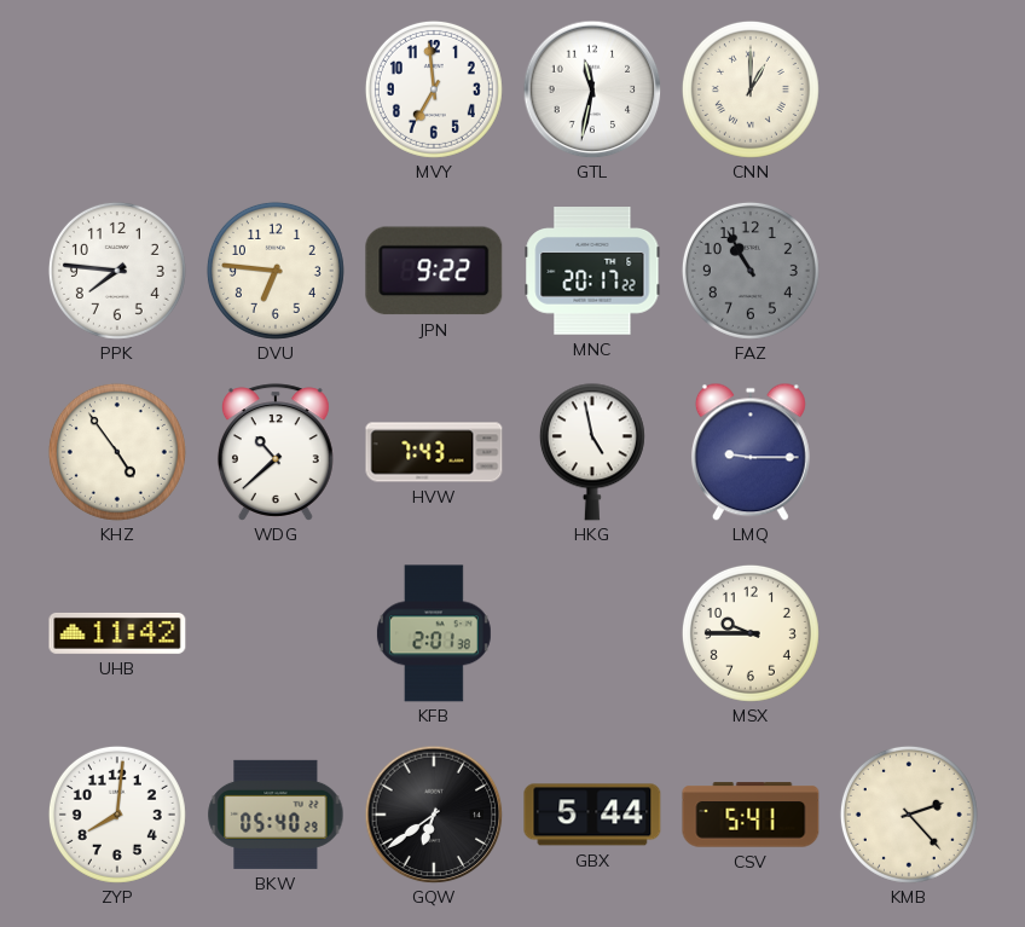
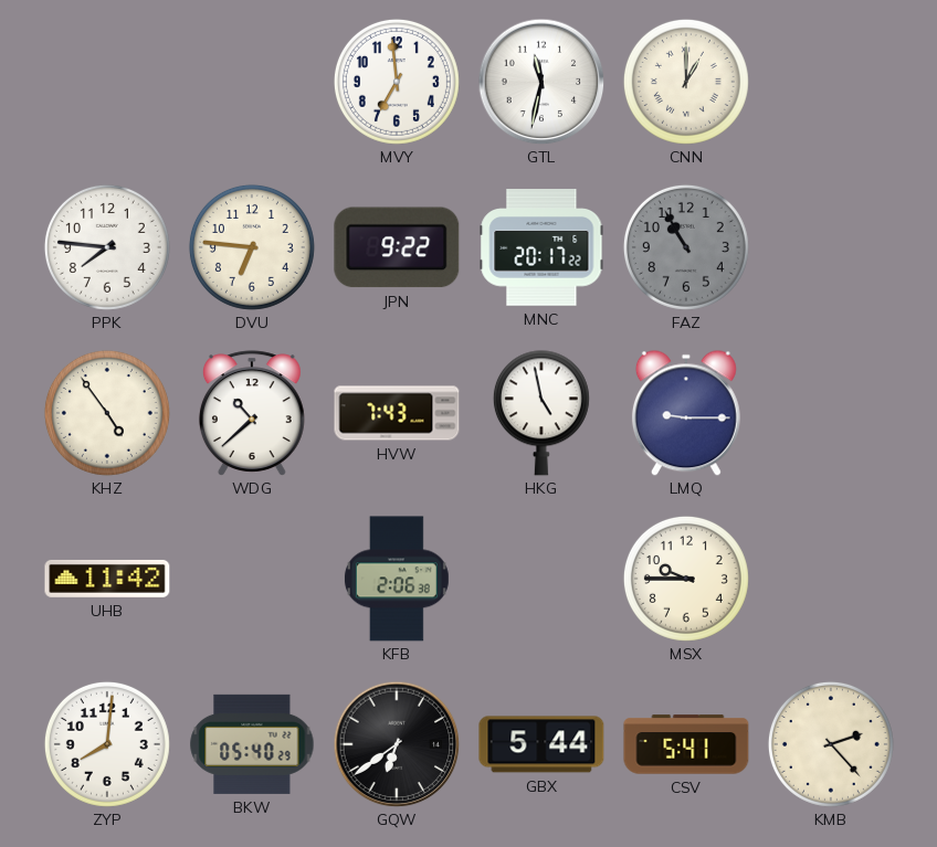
KFB: 2:01 -> 2:06
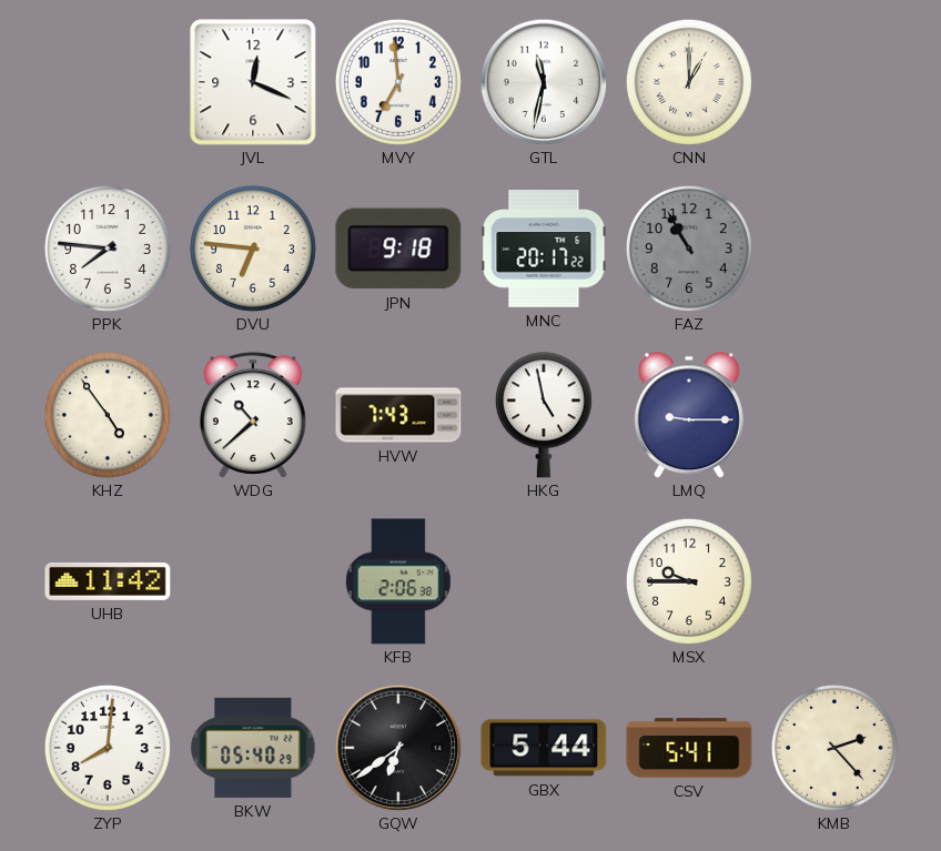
JVL: none -> 12:19
JPN: 9:22 -> 9:18
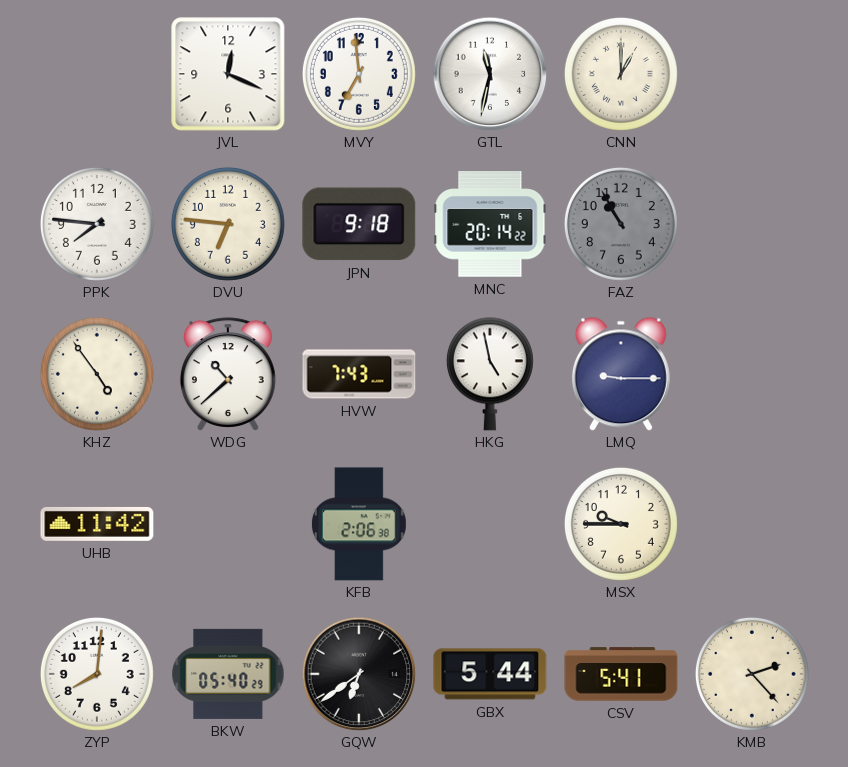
MNC: 20:17 -> 20:14
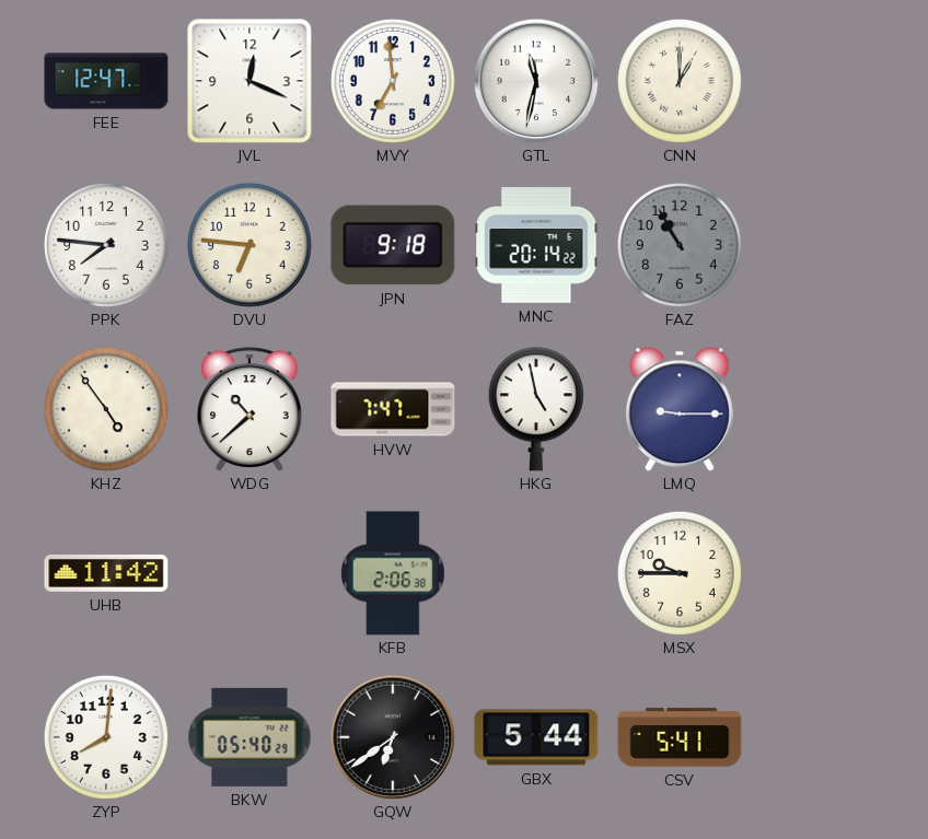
FEE: none -> 12:47
HVW: 7:43 -> 7:47
KMB: 2:23 -> none
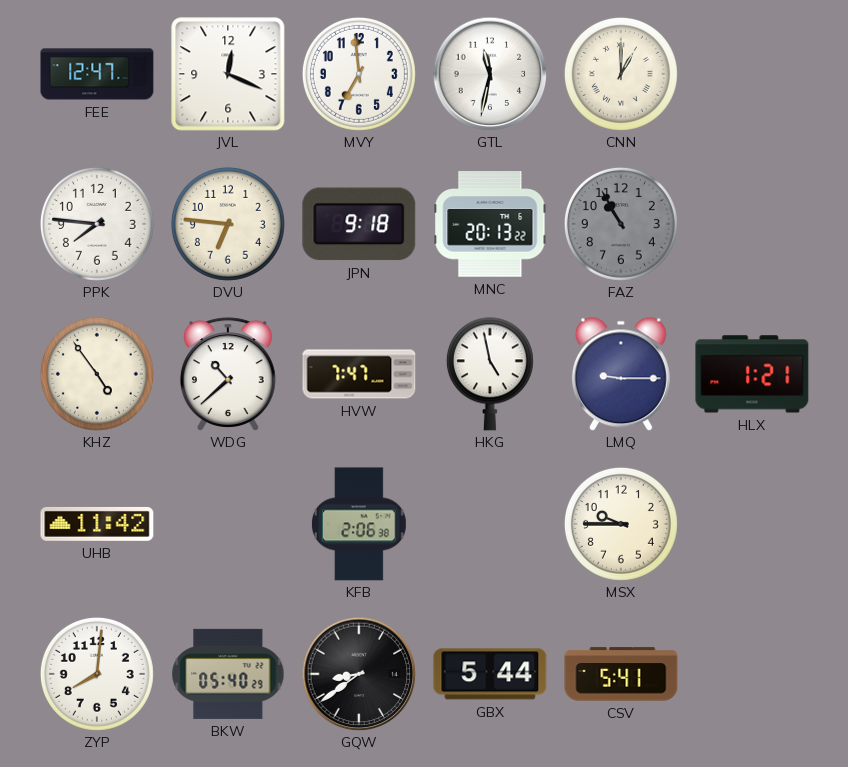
MNC: 20:14 -> 20:13
HLX: none -> 1:21
GQW: 6:39 -> 8:39
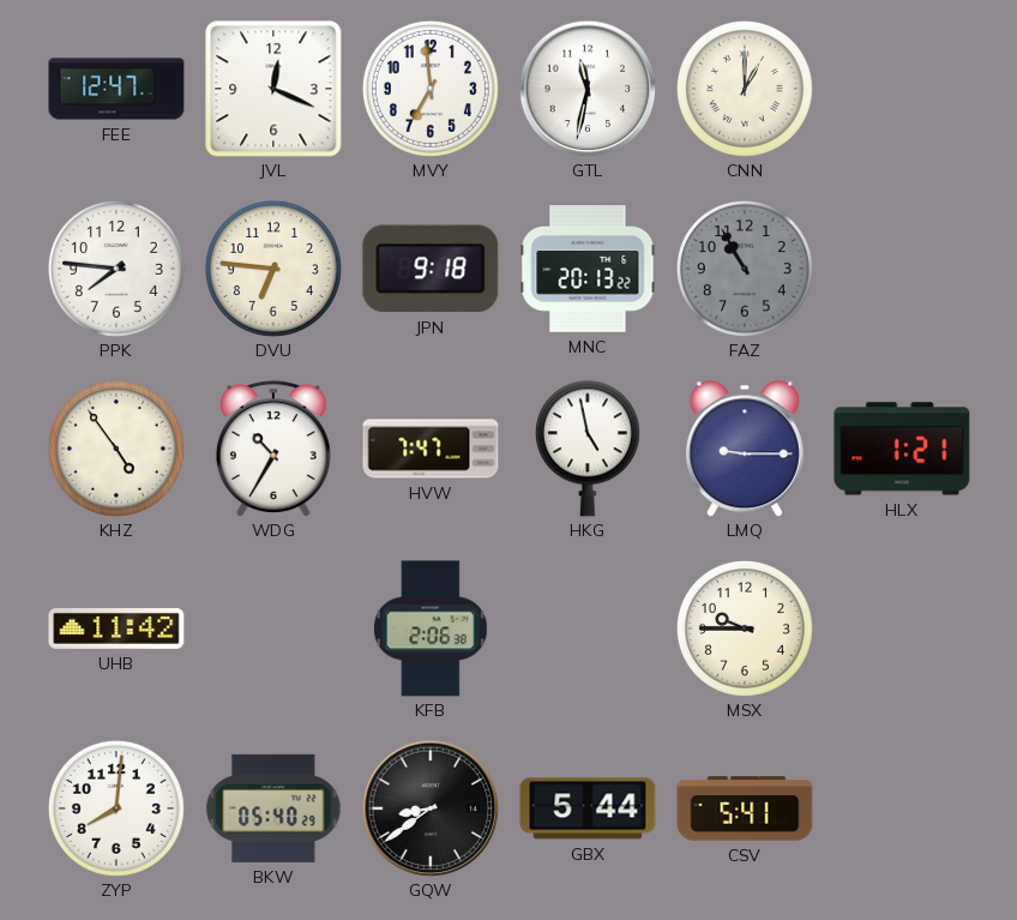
WDG: 10:38 -> 10:35
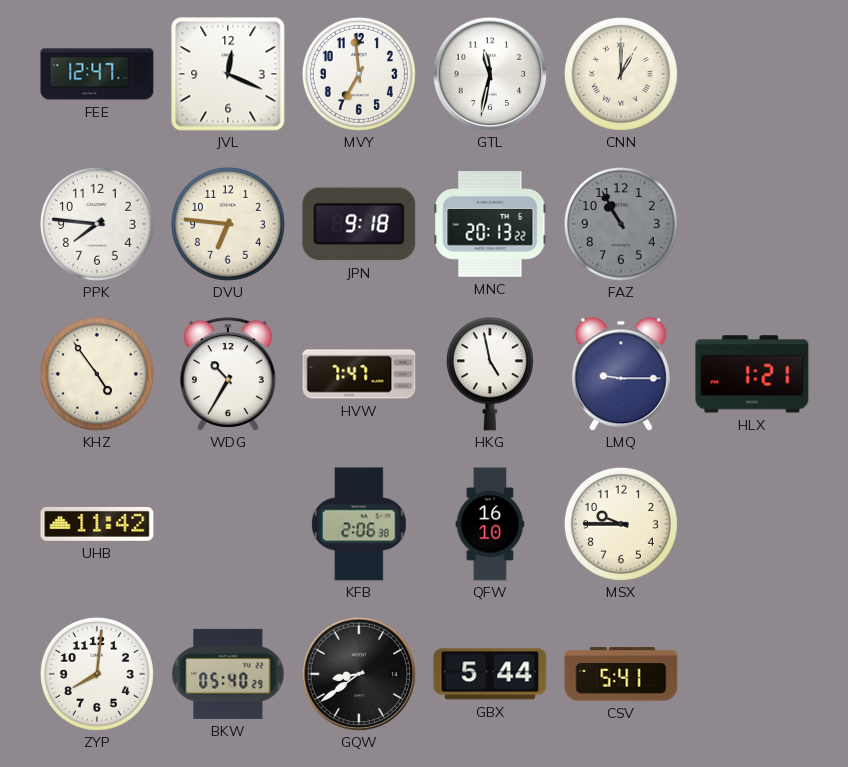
QFW: none -> 16:10
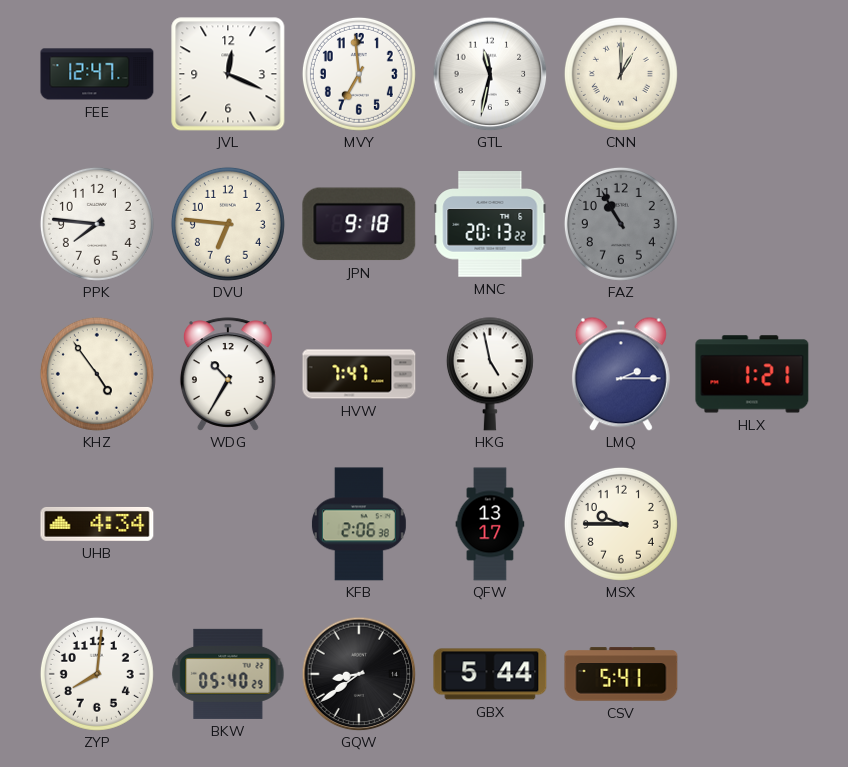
LMQ: 9:15 -> 2:15
UHB: 11:42 -> 4:34
QFW: 16:10 -> 13:17
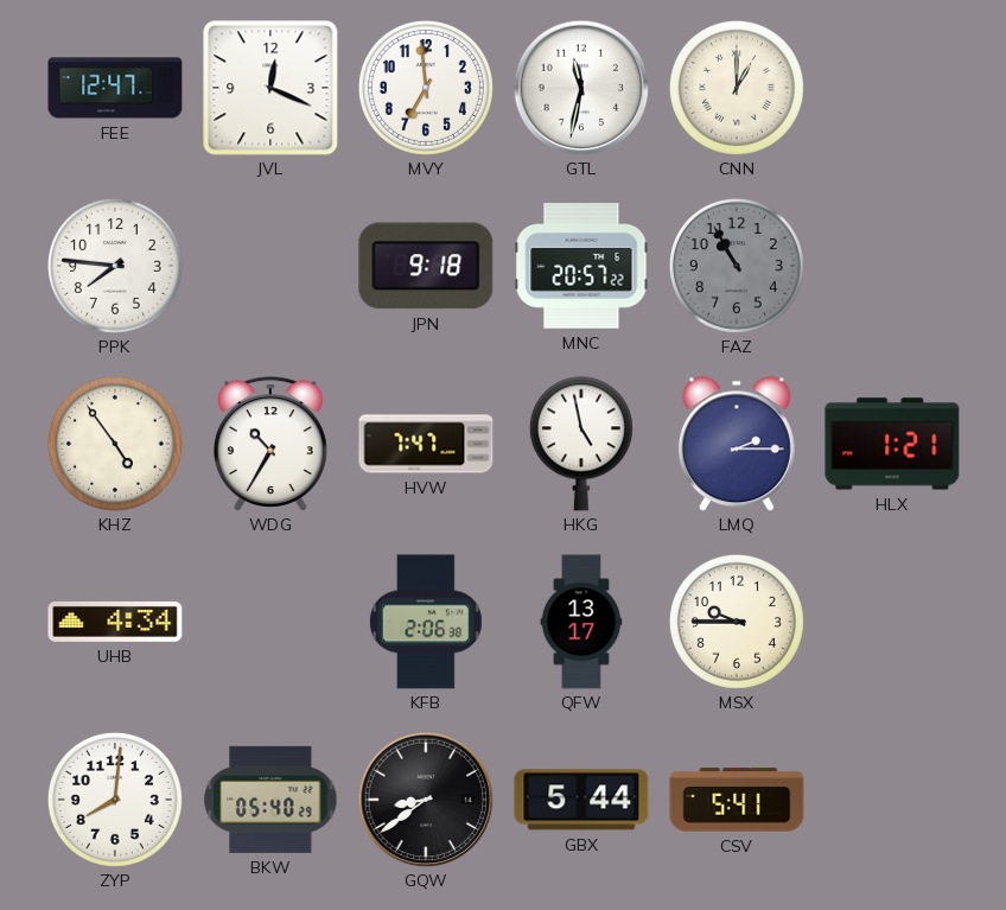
DVU: 6:46 -> none
MNC: 20:13 -> 20:57
